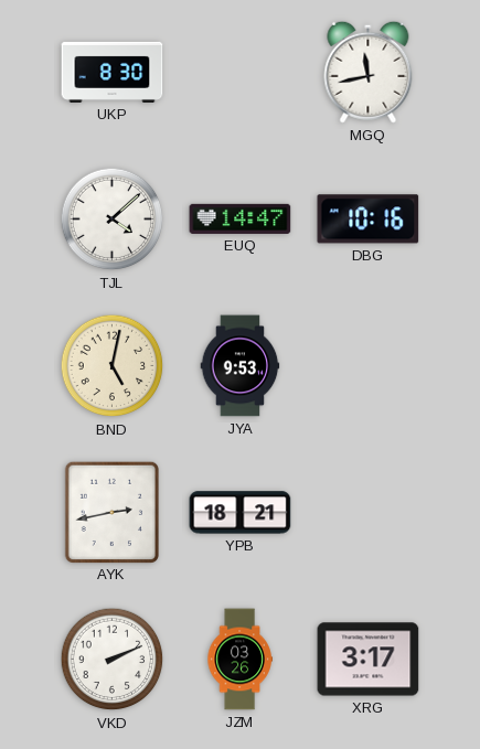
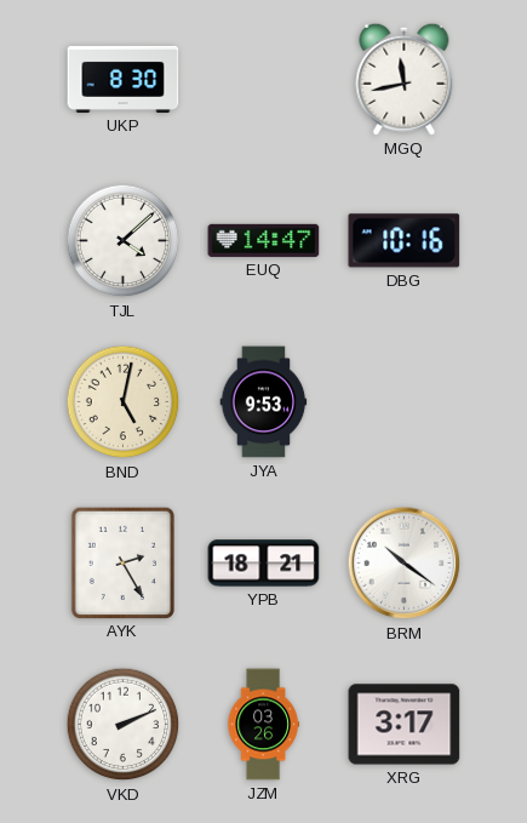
AYK: 2:43 -> 2:25
BRM: none -> 10:21
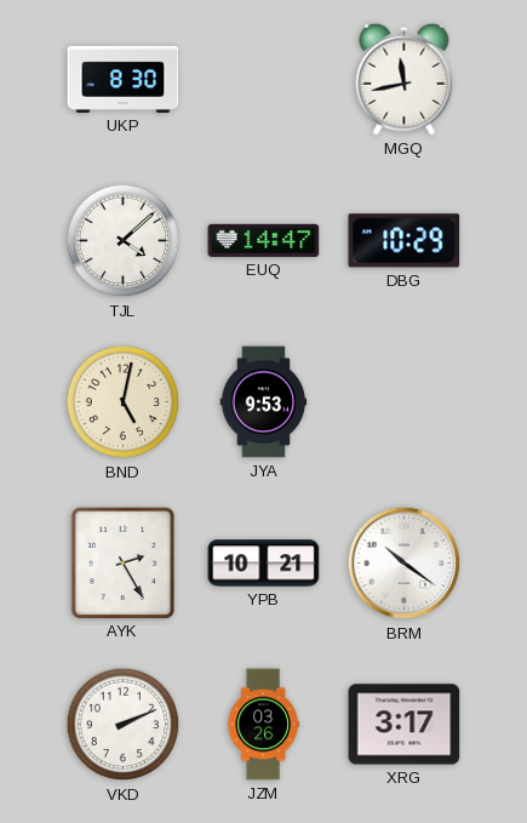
DBG: 10:16 -> 10:29
YPB: 18:21 -> 10:21
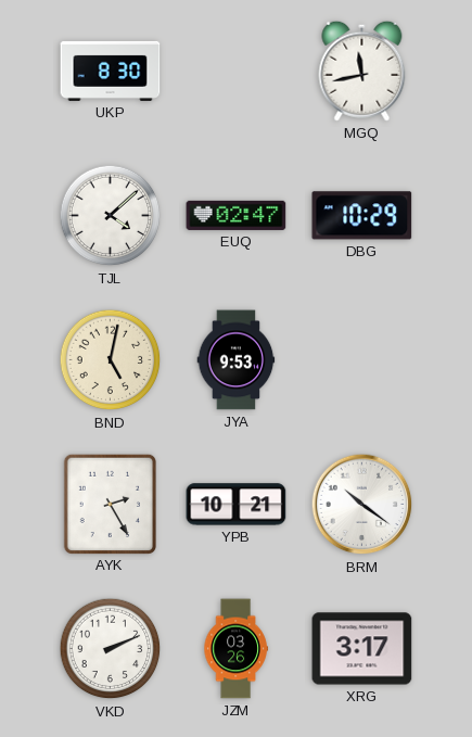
EUQ: 14:47 -> 02:47
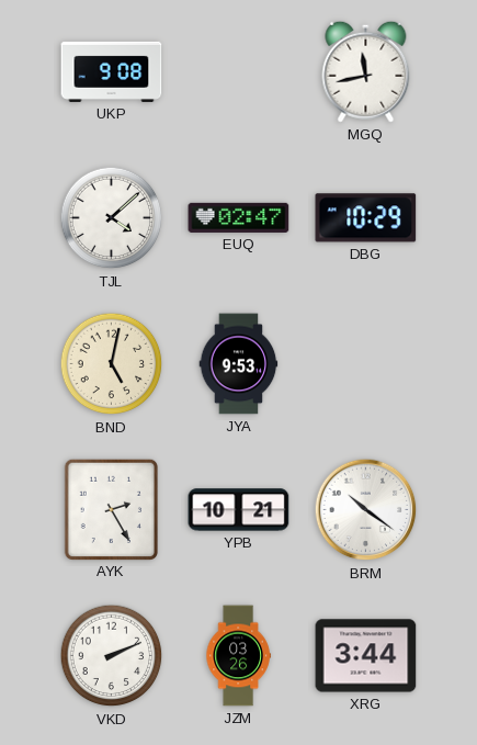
UKP: 8:30 -> 9:08
XRG: 3:17 -> 3:44
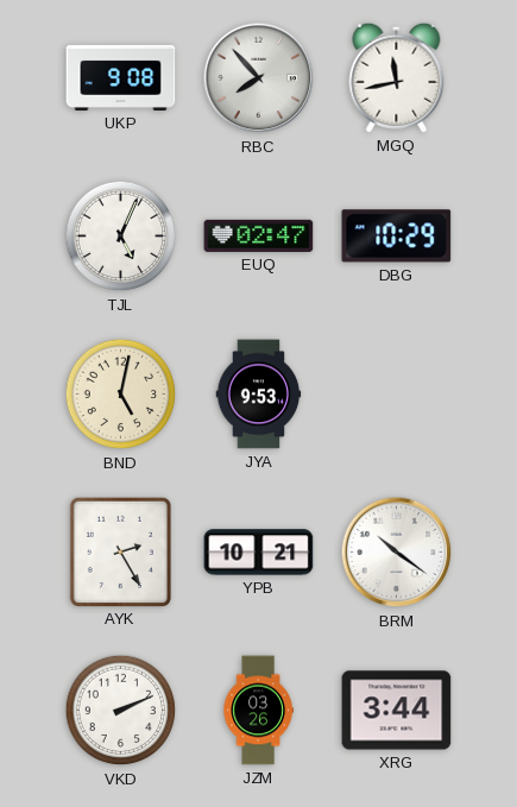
RBC: none -> 7:53
TJL: 4:08 -> 5:04
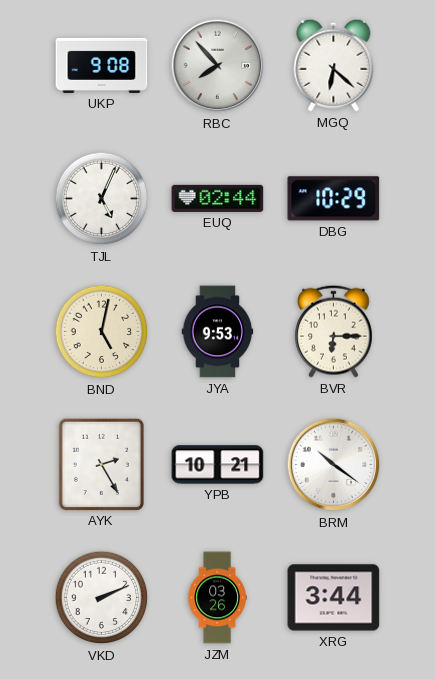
MGQ: 11:43 -> 6:22
EUQ: 02:47 -> 02:44
BVR: none -> 6:15
